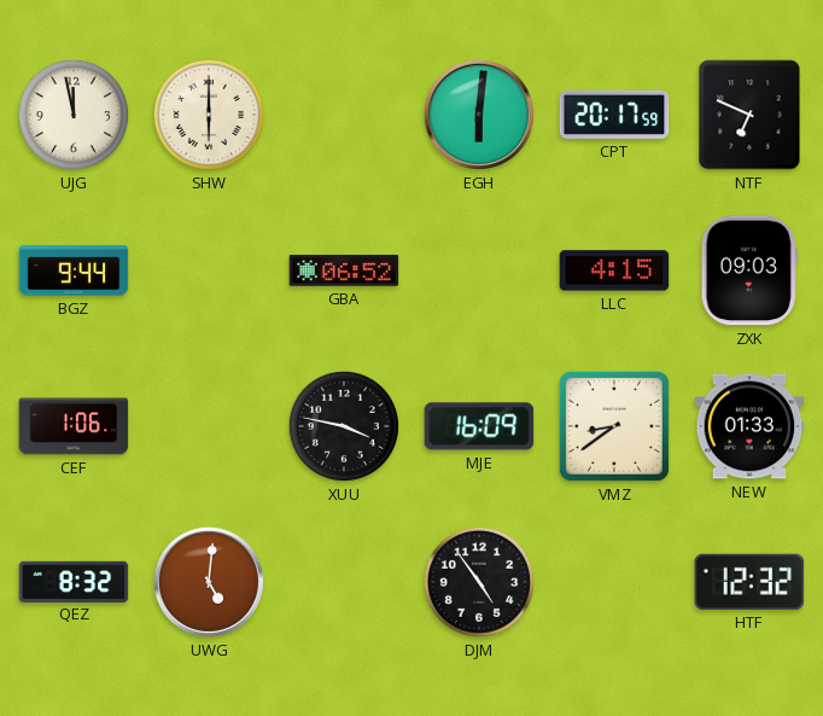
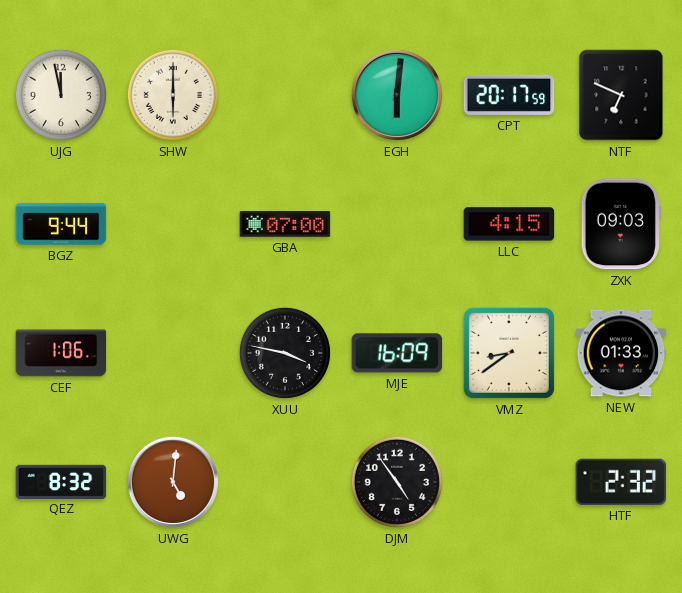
GBA: 06:52 -> 07:00
HTF: 12:32 -> 2:32
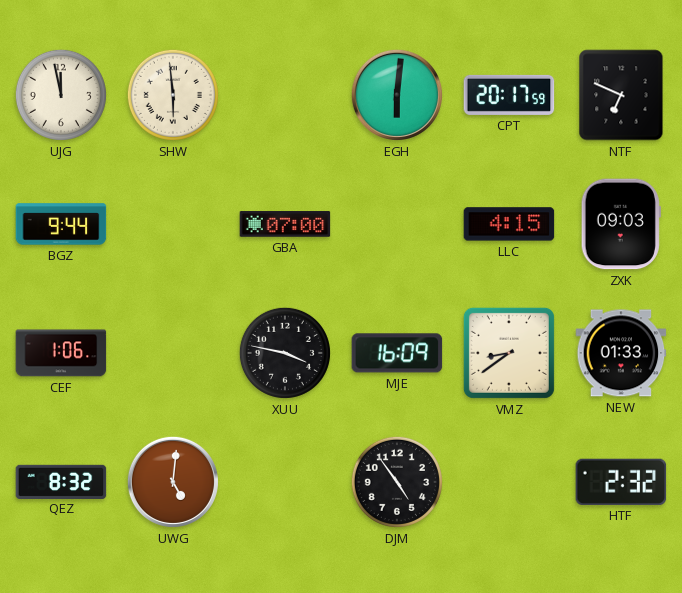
SHW: 6:00 -> 5:59
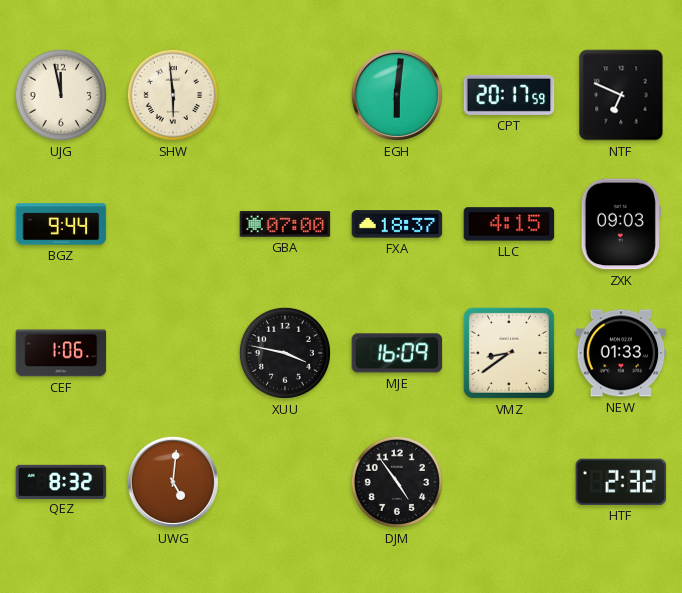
FXA: none -> 18:37
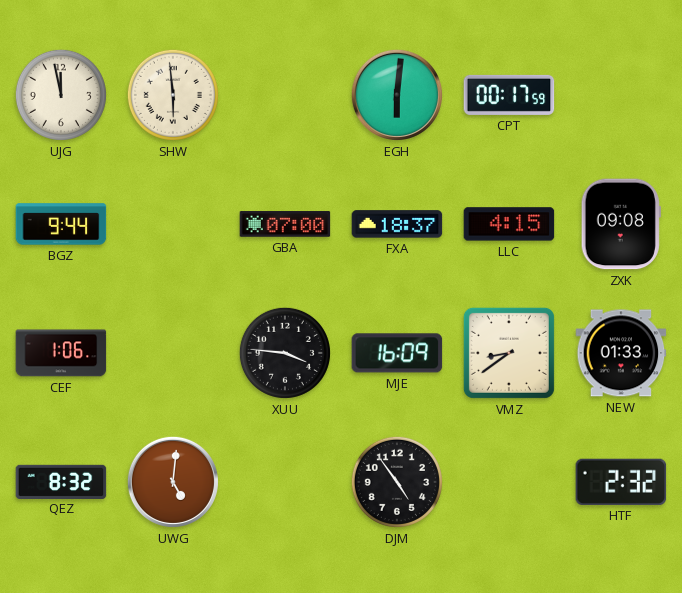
CPT: 20:17 -> 00:17
NTF: 6:49 -> none
ZXK: 09:03 -> 09:08
XUU: 3:47 -> 3:46
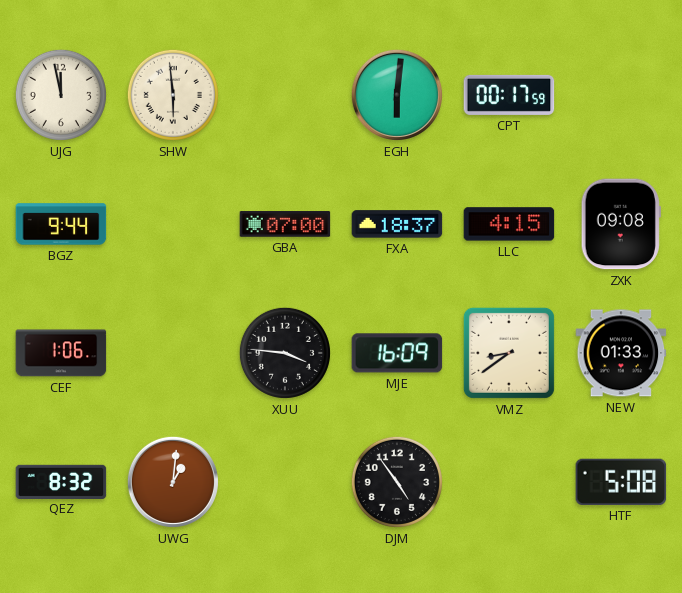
UWG: 5:01 -> 1:01
HTF: 2:32 -> 5:08
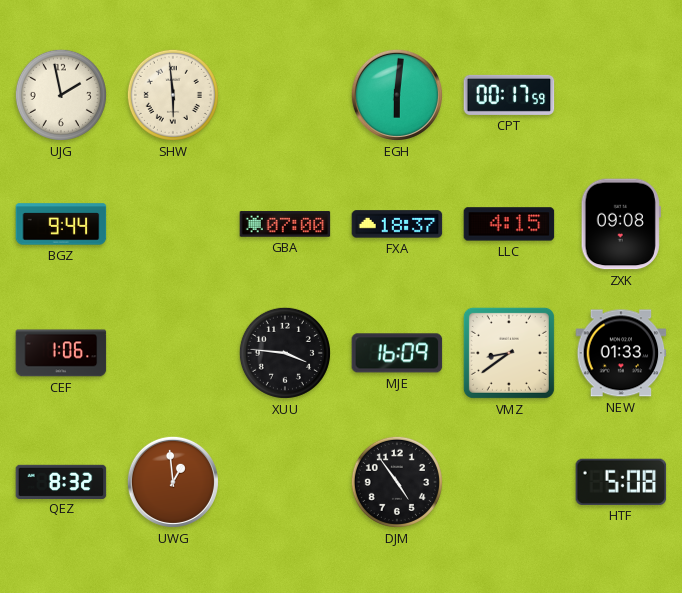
UJG: 11:58 -> 1:58
UWG: 1:01 -> 12:59
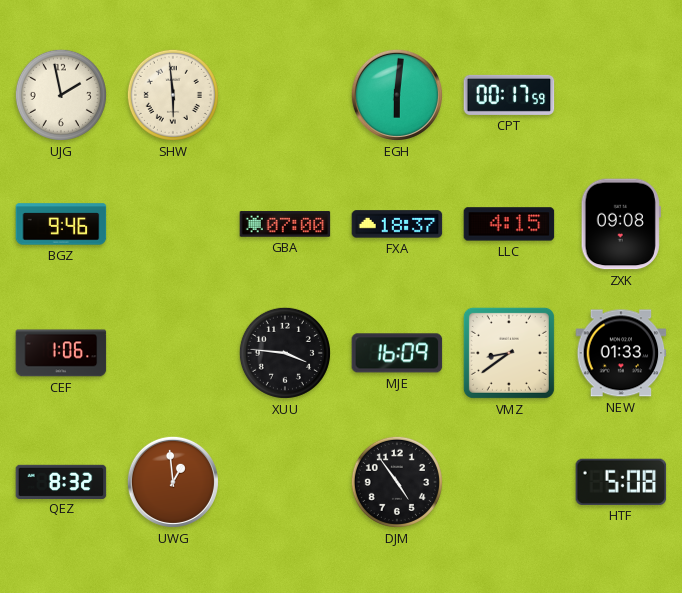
BGZ: 9:44 -> 9:46
